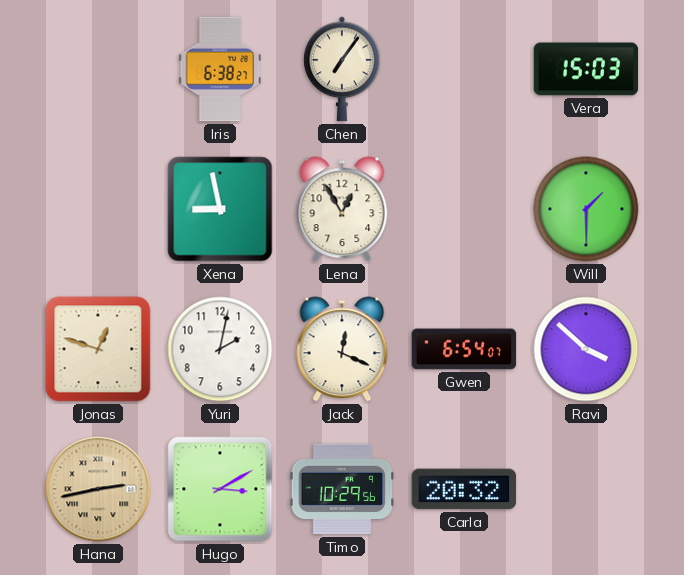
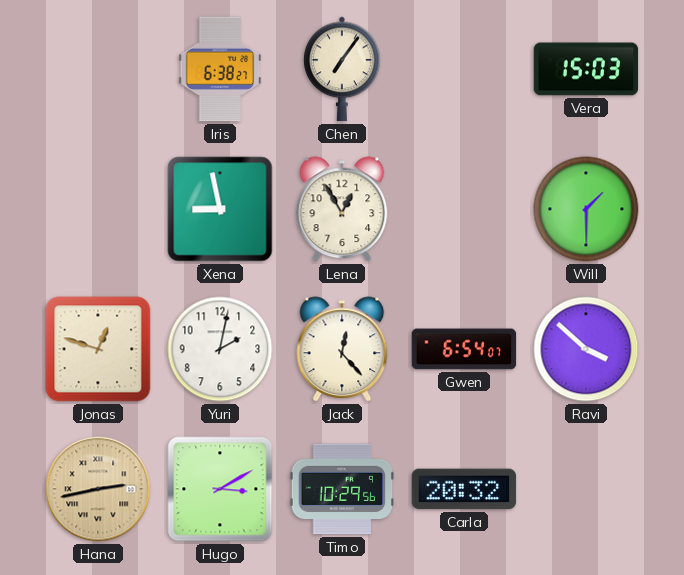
Jack: 12:19 -> 12:23
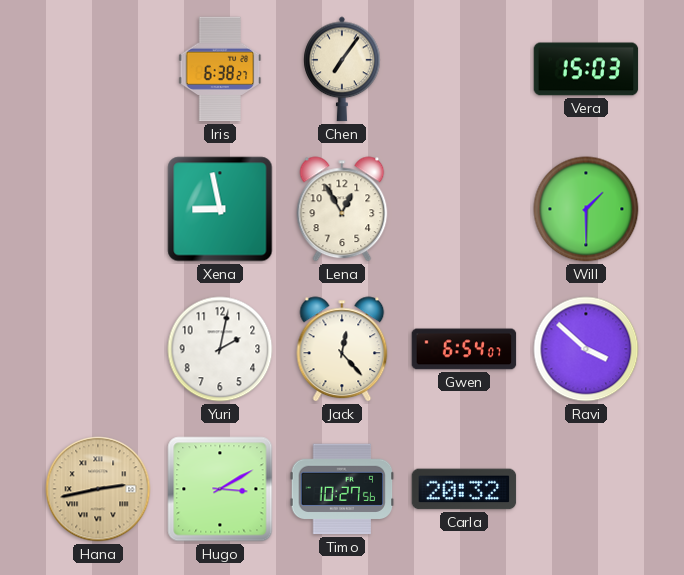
Jonas: 12:48 -> none
Timo: 10:29 -> 10:27
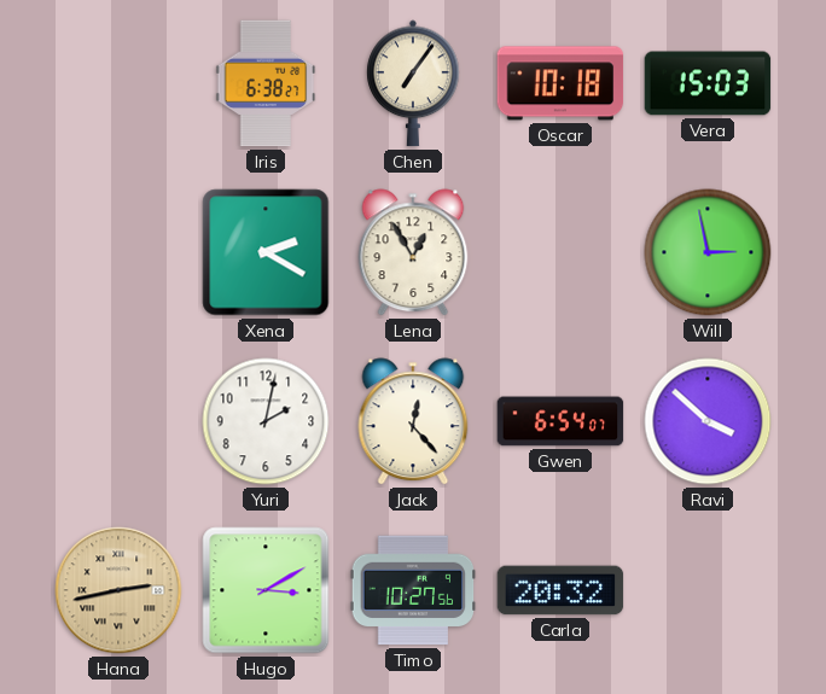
Oscar: none -> 10:18
Xena: 8:58 -> 2:20
Will: 1:30 -> 2:58
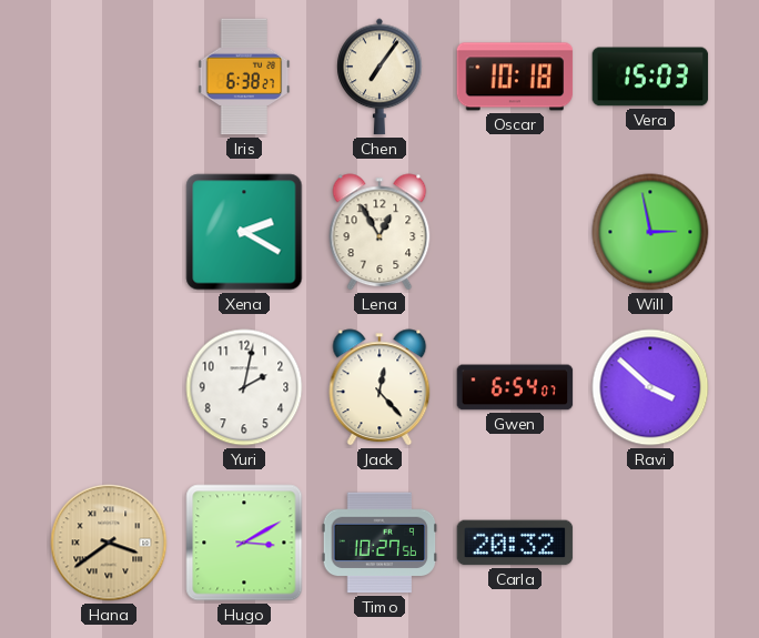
Hana: 2:43 -> 3:39
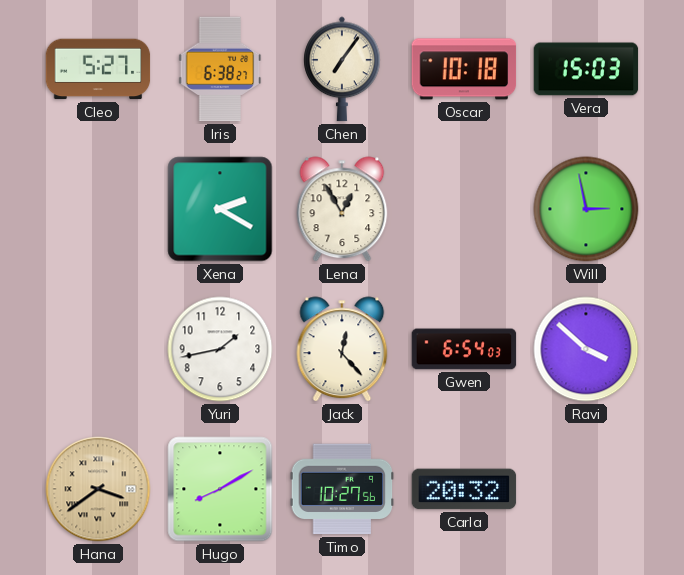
Cleo: none -> 5:27
Yuri: 2:02 -> 1:43
Gwen: 6:54:07 -> 6:54:03
Hugo: 3:10 -> 8:10
